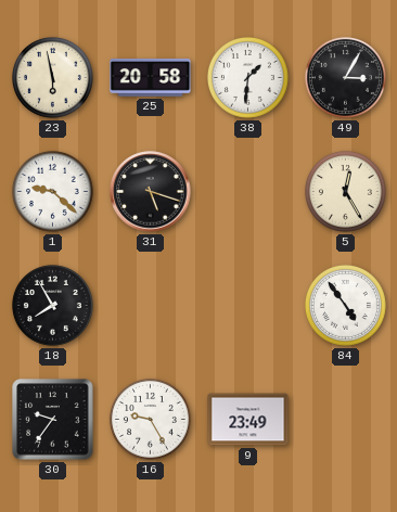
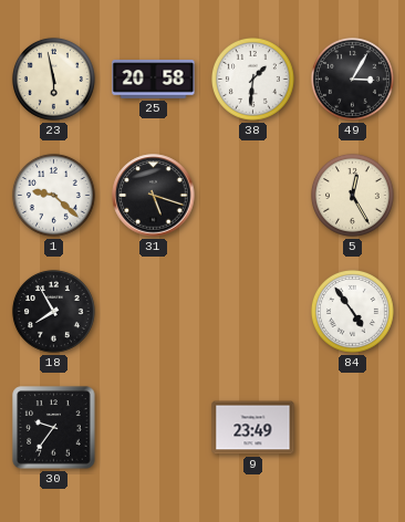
16: 9:25 -> none
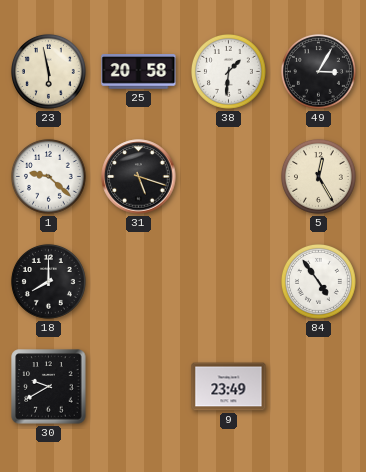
18: 7:55 -> 8:00
30: 9:36 -> 9:40
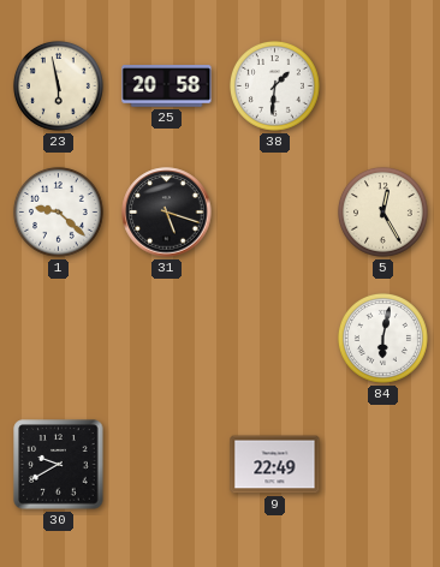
49: 3:05 -> none
18: 8:00 -> none
84: 4:54 -> 6:02
9: 23:49 -> 22:49
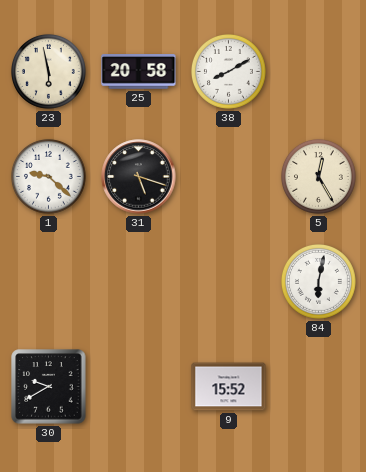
38: 1:31 -> 8:10
9: 22:49 -> 15:52
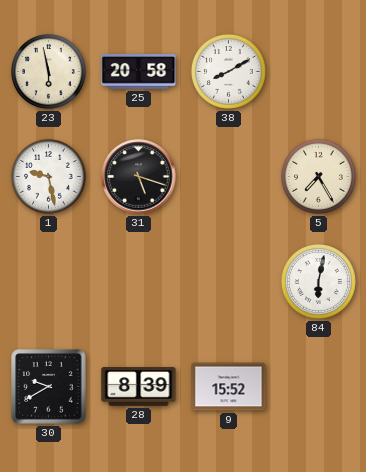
1: 9:22 -> 9:28
5: 12:25 -> 7:25
28: none -> 8:39
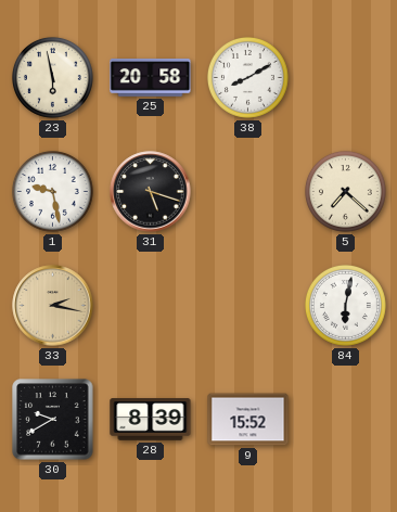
5: 7:25 -> 7:22
33: none -> 2:17
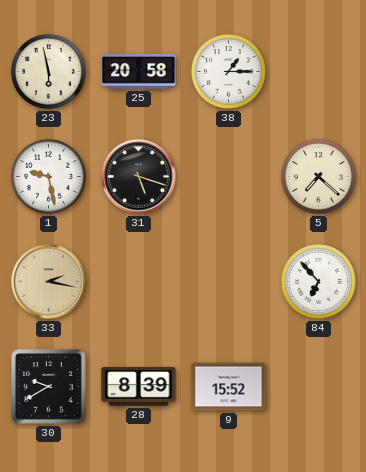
38: 8:10 -> 1:15
84: 6:02 -> 6:53
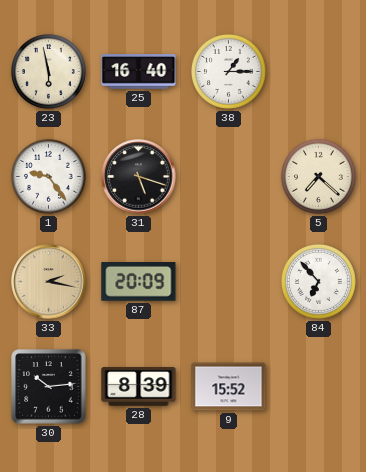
25: 20:58 -> 16:40
1: 9:28 -> 9:24
87: none -> 20:09
30: 9:40 -> 10:14
